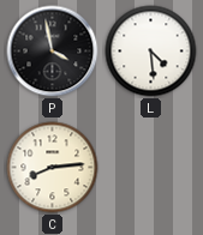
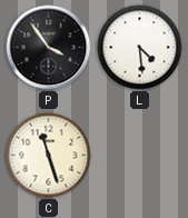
P: 3:58 -> 3:54
C: 8:14 -> 11:27
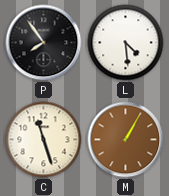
P: 3:54 -> 7:54
M: none -> 1:05
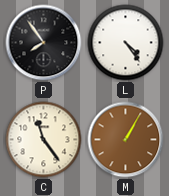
L: 4:29 -> 4:24
C: 11:27 -> 11:24
